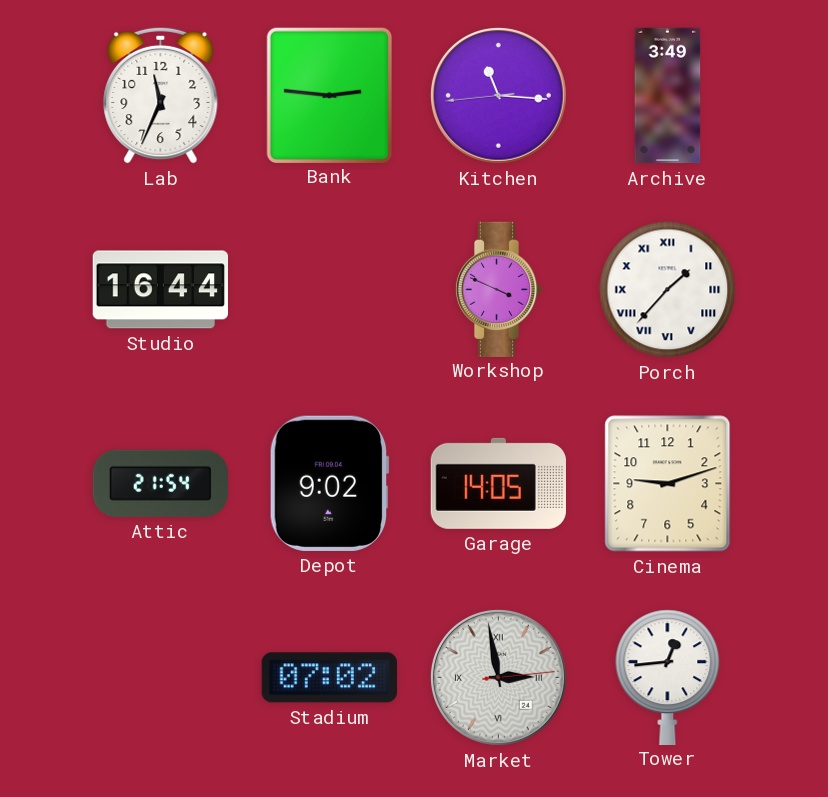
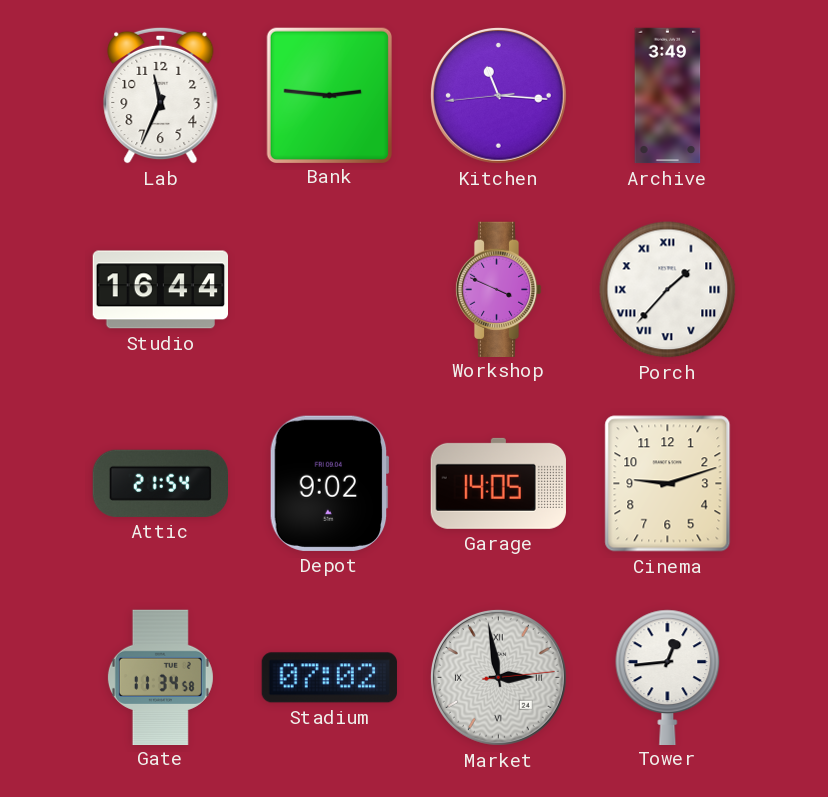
Gate: none -> 11:34
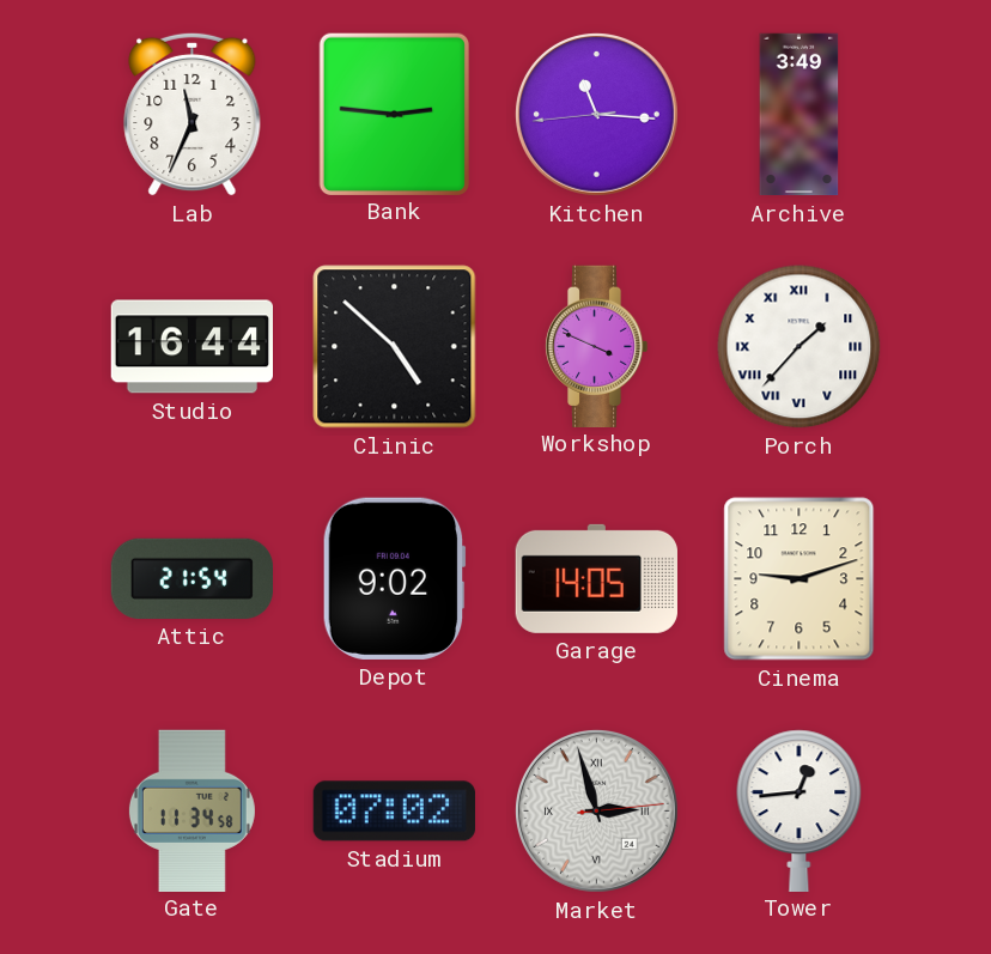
Clinic: none -> 4:52
Market: 2:58 -> 2:57
